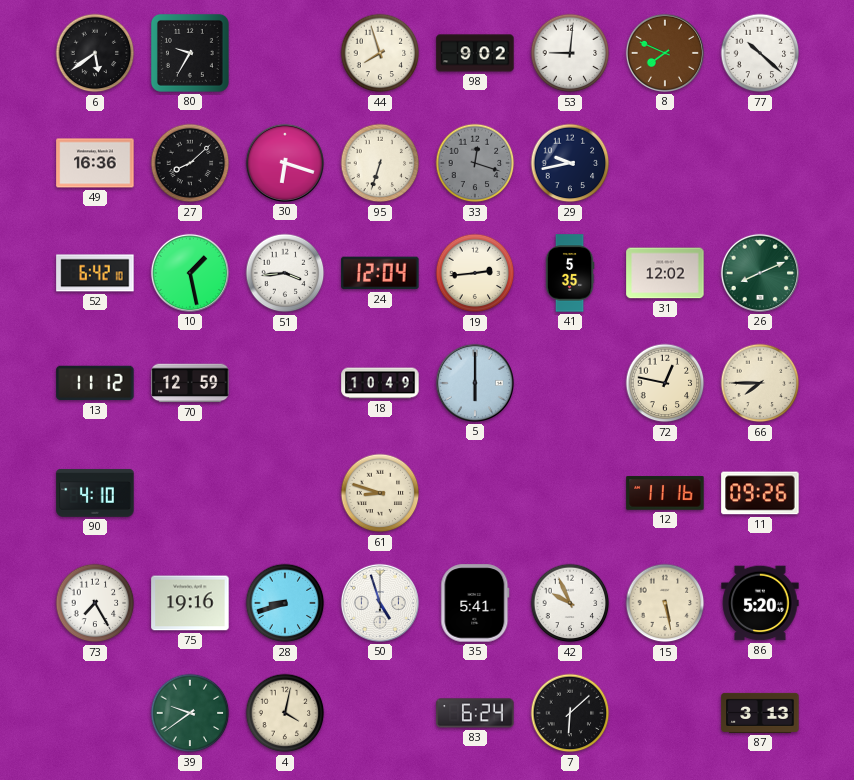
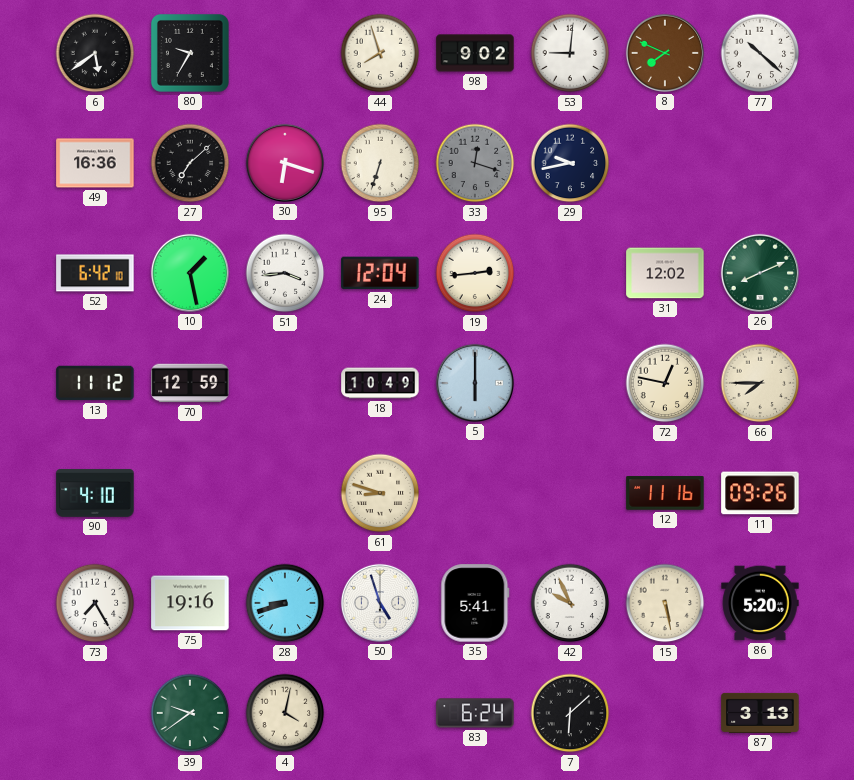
27: 8:08 -> 7:08
41: 5:35 -> none
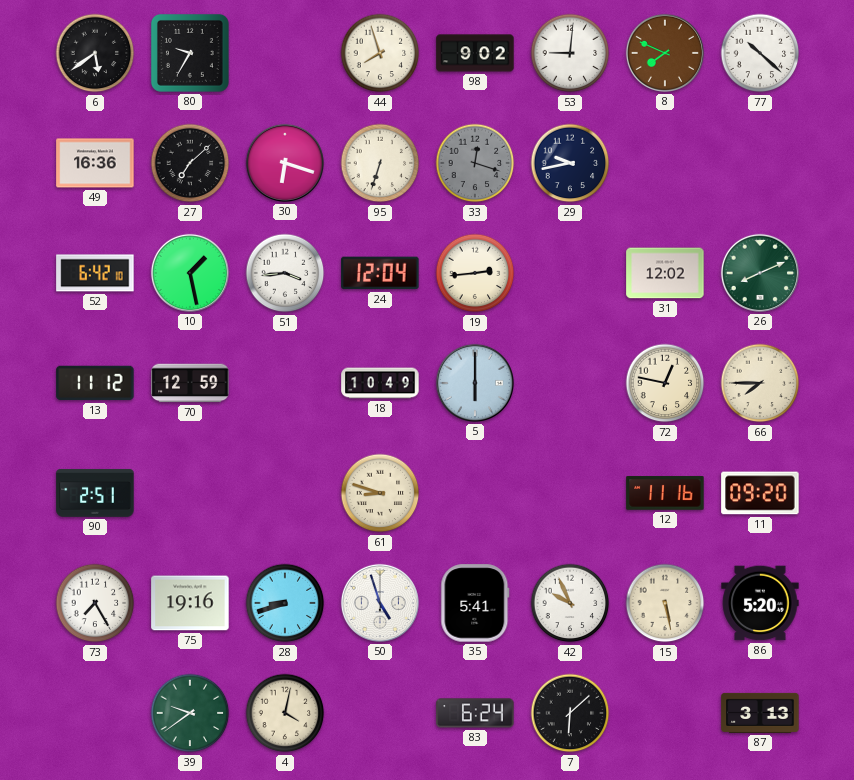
90: 4:10 -> 2:51
11: 09:26 -> 09:20
